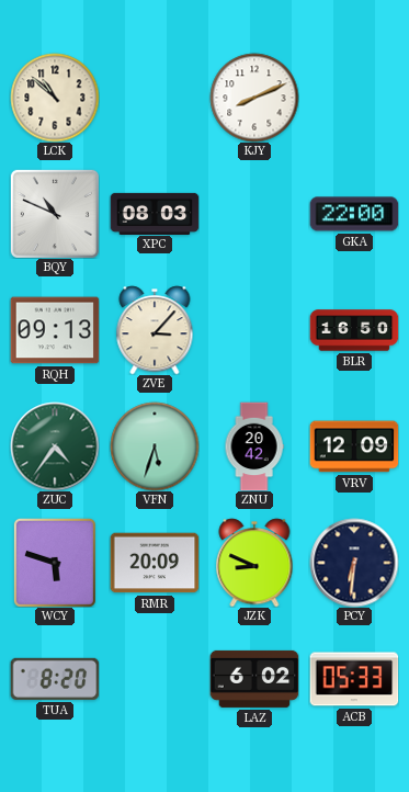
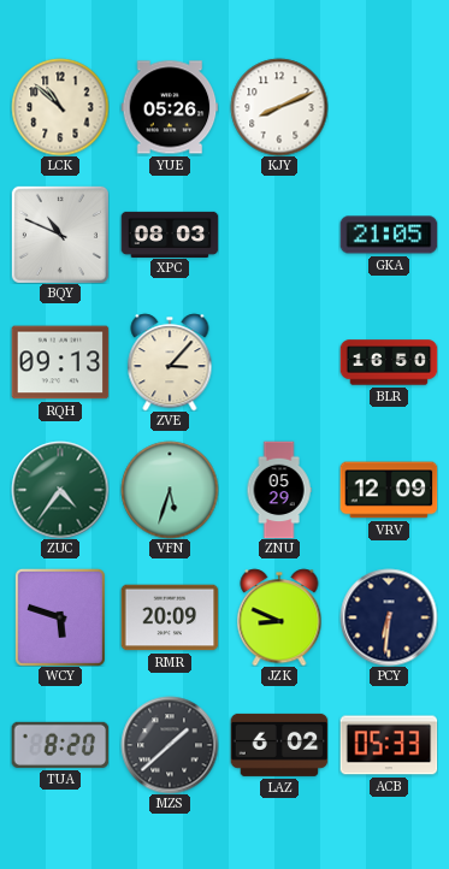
YUE: none -> 05:26
GKA: 22:00 -> 21:05
ZNU: 20:42 -> 05:29
MZS: none -> 1:38
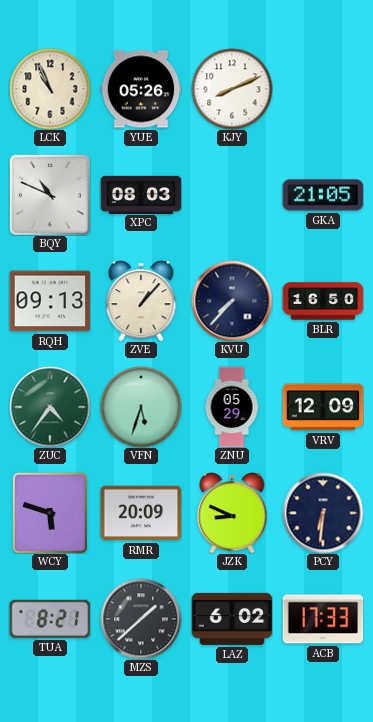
LCK: 10:52 -> 10:56
ZVE: 3:07 -> 1:07
KVU: none -> 7:37
TUA: 8:20 -> 8:21
ACB: 05:33 -> 17:33
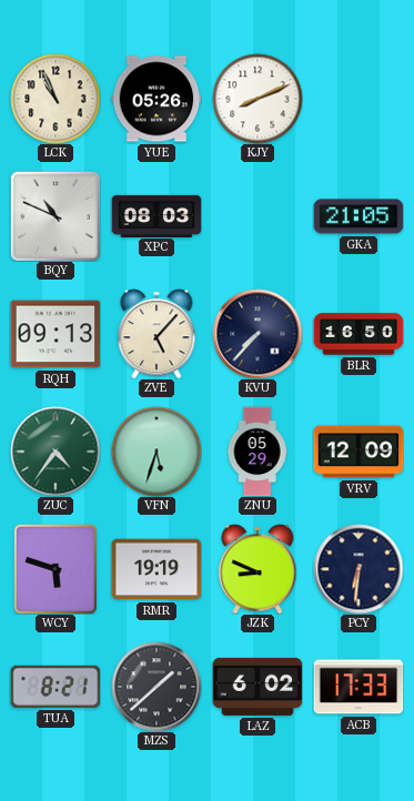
ZVE: 1:07 -> 5:07
RMR: 20:09 -> 19:19
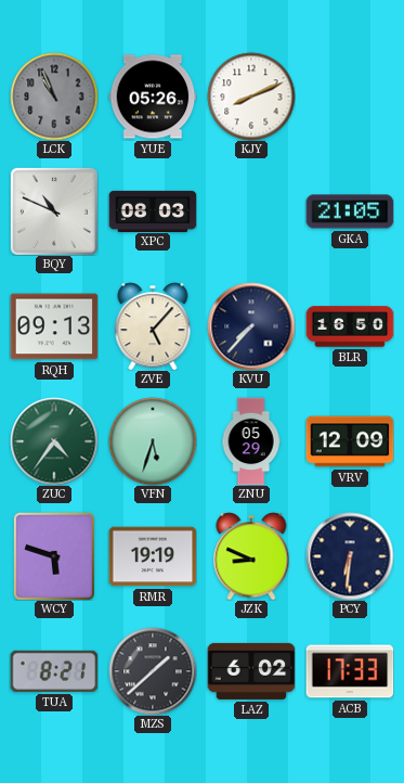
LCK dial: cream -> grey
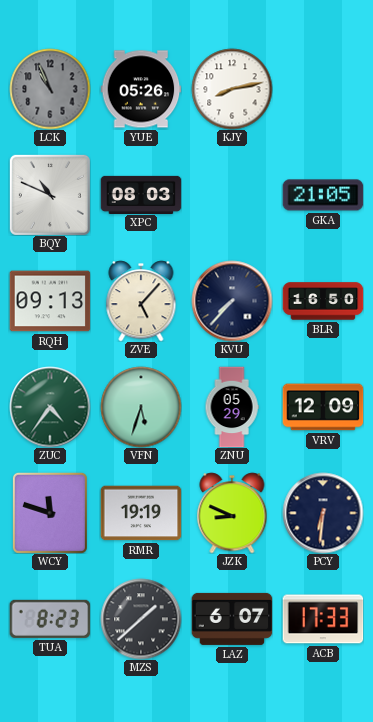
KJY: 8:11 -> 8:13
WCY: 5:48 -> 11:48
TUA: 8:21 -> 8:23
LAZ: 6:02 -> 6:07
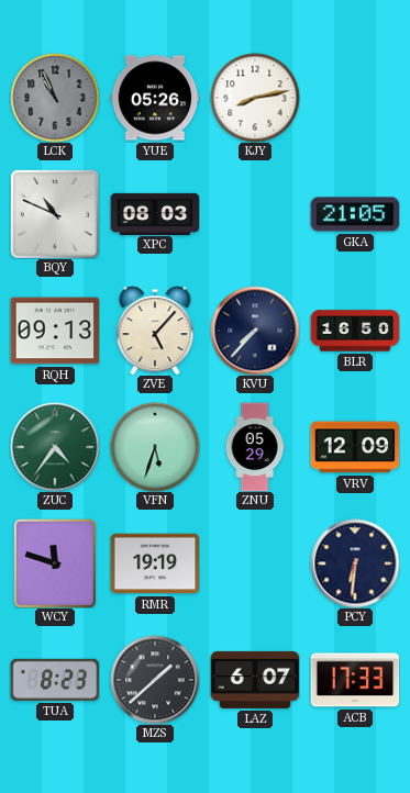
JZK: 8:49 -> none
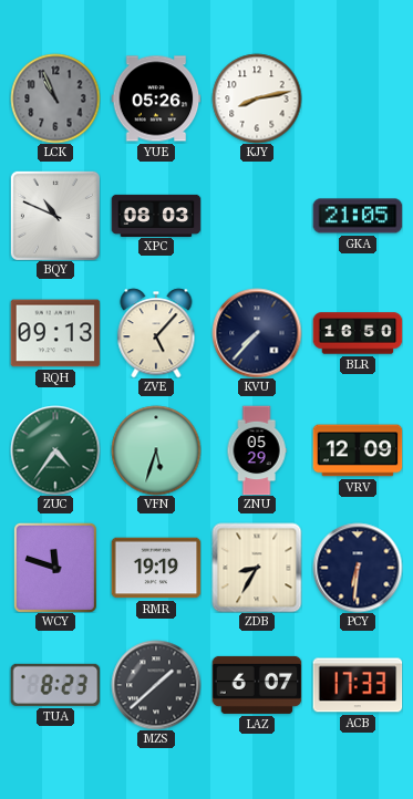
ZDB: none -> 8:35
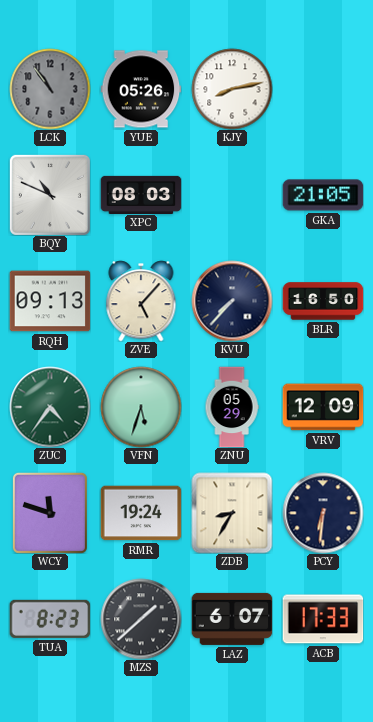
LCK: 10:56 -> 10:54
RMR: 19:19 -> 19:24
